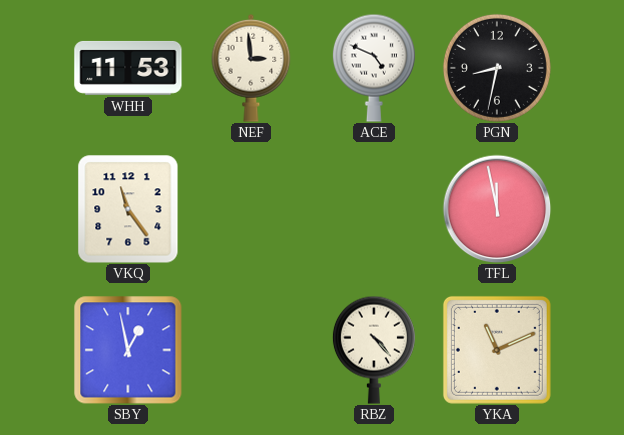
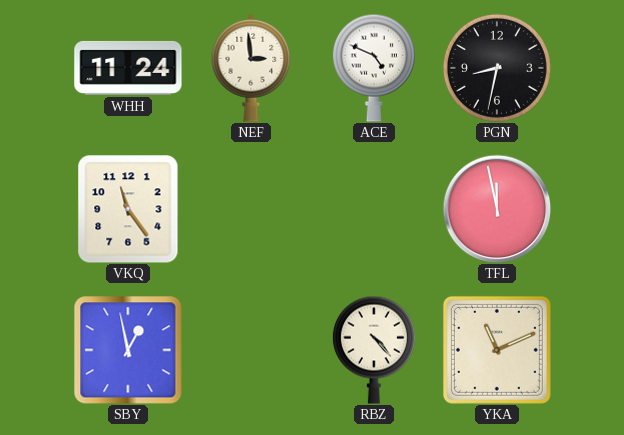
WHH: 11:53 -> 11:24
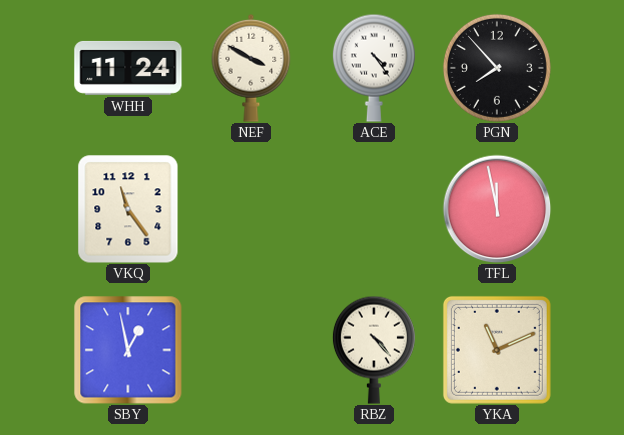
NEF: 2:59 -> 3:50
ACE: 4:49 -> 4:24
PGN: 8:32 -> 7:53
